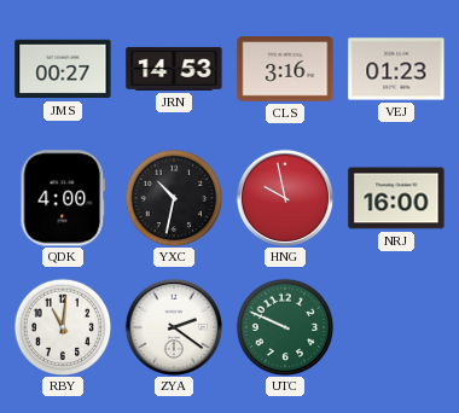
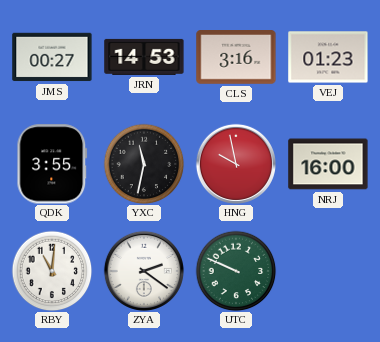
QDK: 4:00 -> 3:55
YXC: 10:32 -> 11:32
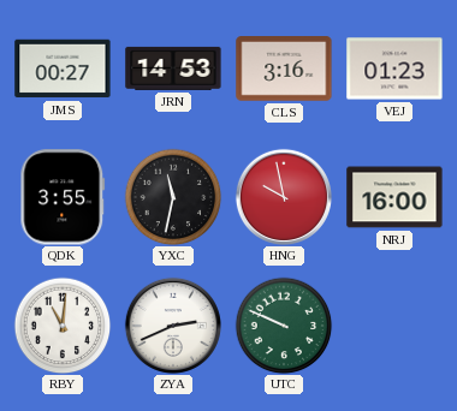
ZYA: 2:21 -> 2:41
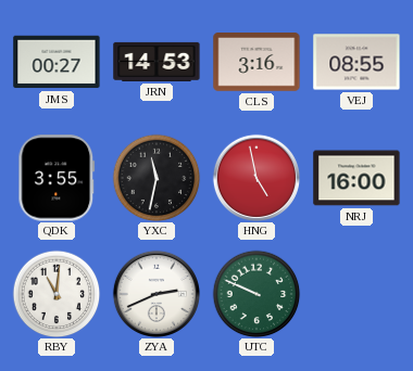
VEJ: 01:23 -> 08:55
HNG: 9:58 -> 4:58
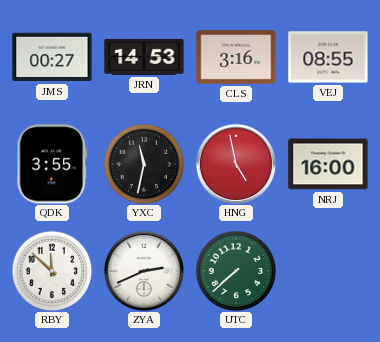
RBY: 11:01 -> 11:52
UTC: 9:49 -> 7:38
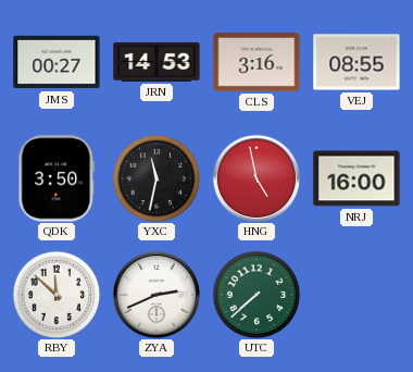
QDK: 3:55 -> 3:50
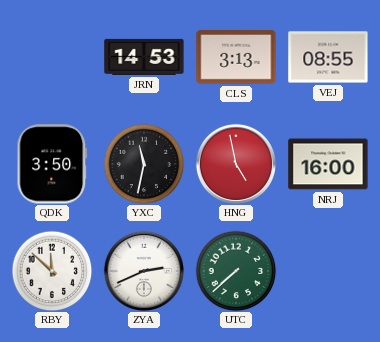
JMS: 00:27 -> none
CLS: 3:16 -> 3:13
